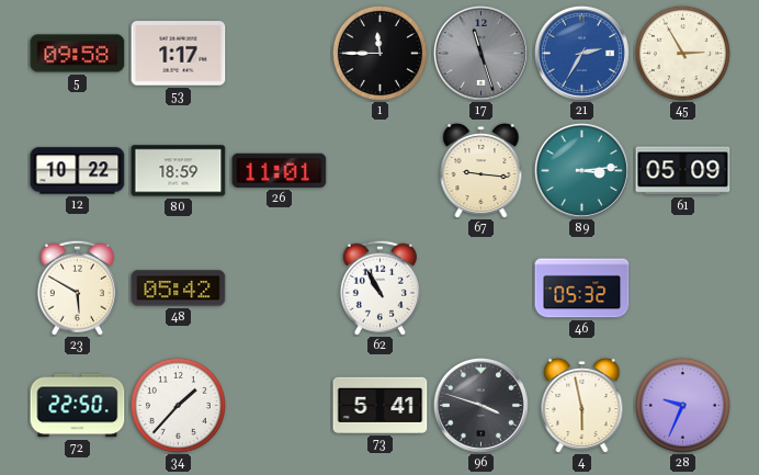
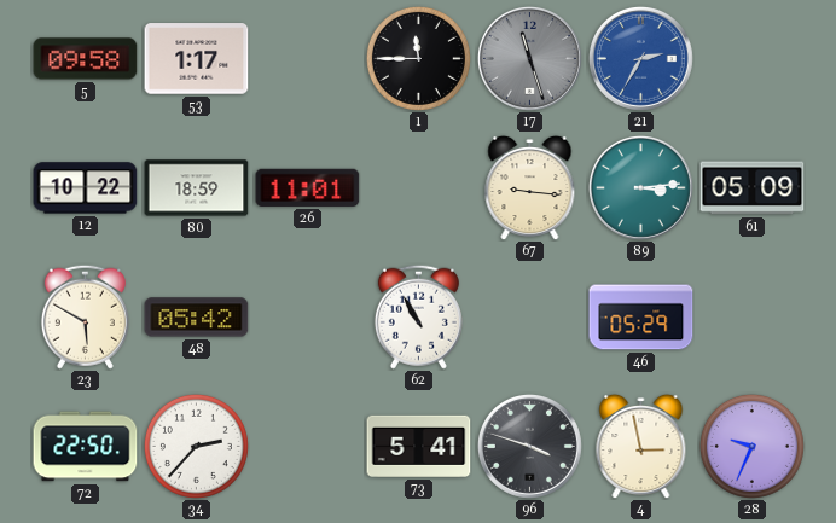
45: 2:55 -> none
46: 05:32 -> 05:29
34: 1:37 -> 2:37
4: 5:58 -> 2:58
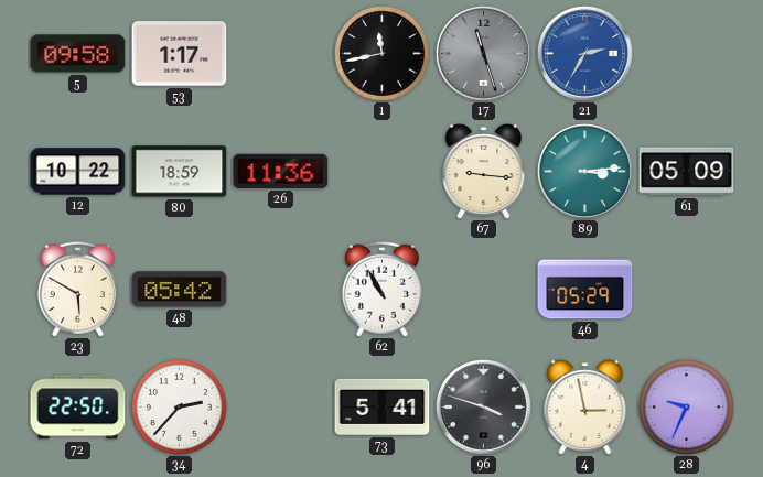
1: 11:45 -> 11:43
26: 11:01 -> 11:36
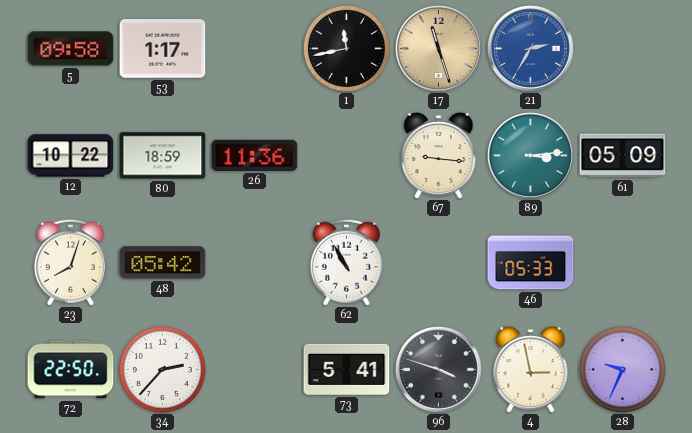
17 dial: grey -> champagne
23: 5:50 -> 8:03
46: 05:29 -> 05:33
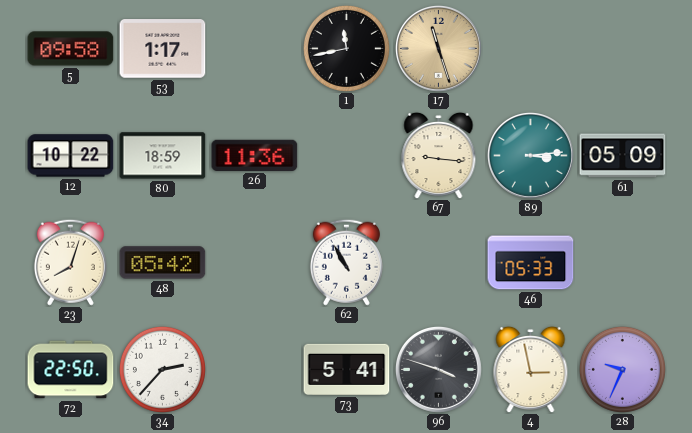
21: 2:35 -> none
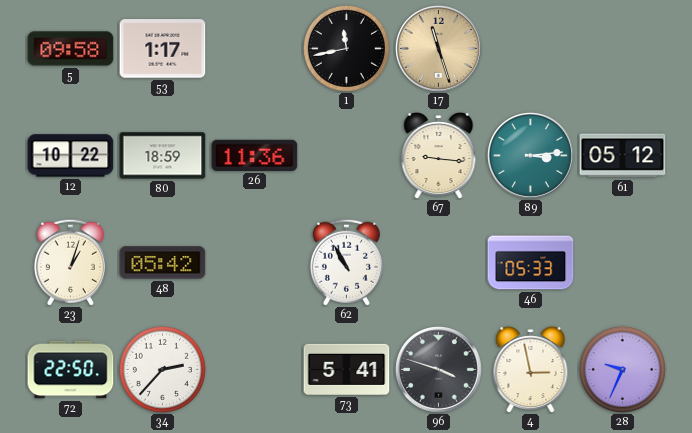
61: 05:09 -> 05:12
23: 8:03 -> 1:03
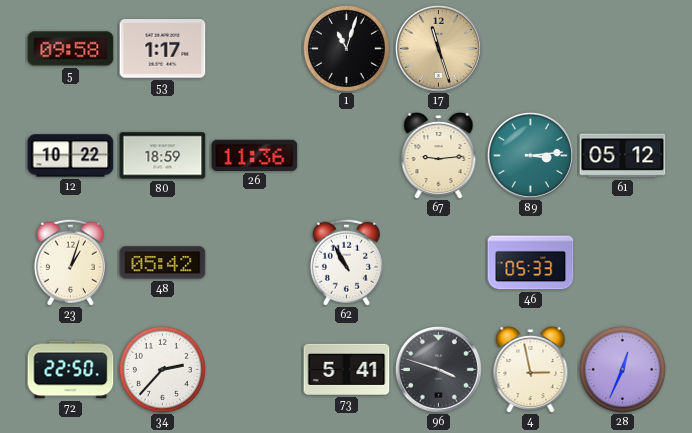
1: 11:43 -> 11:03
67: 9:16 -> 9:14
28: 9:34 -> 12:34
